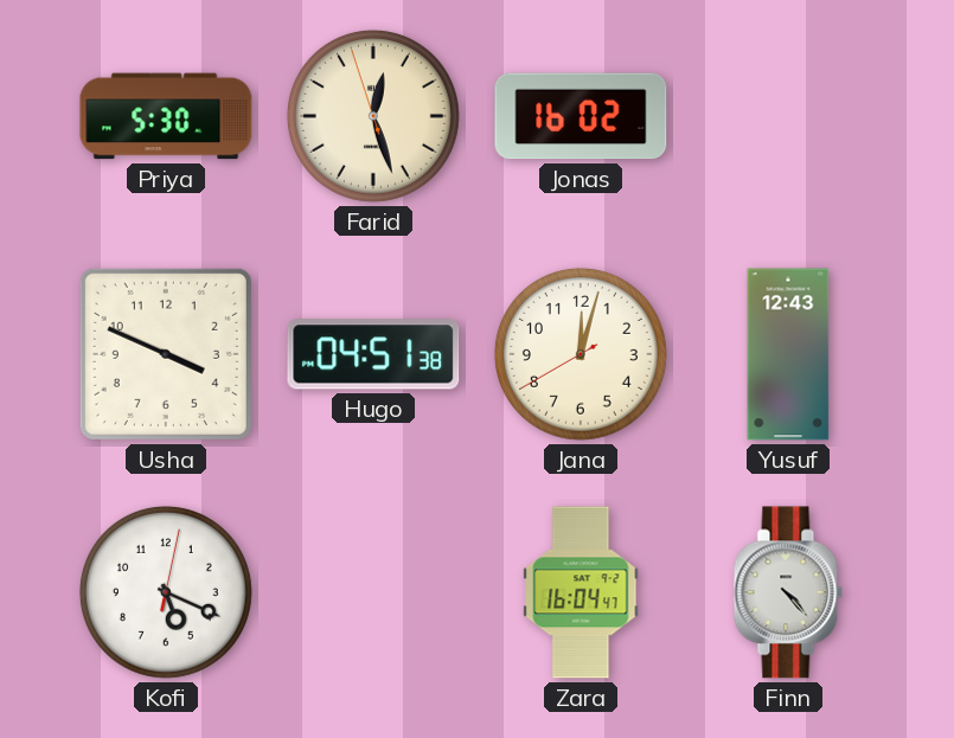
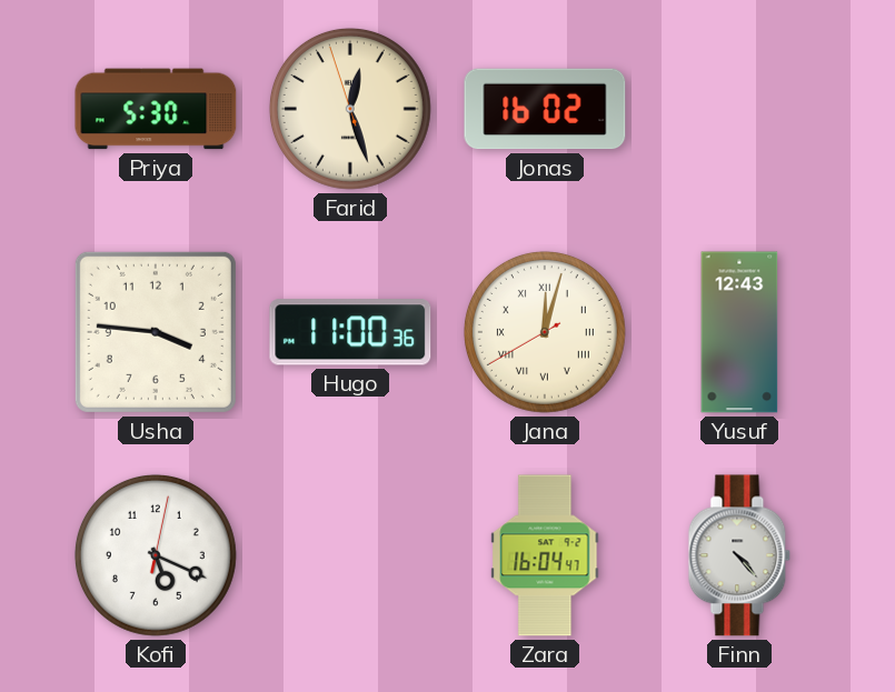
Usha: 3:49 -> 3:46
Hugo: 04:51 -> 11:00
Jana numerals: Arabic -> Roman
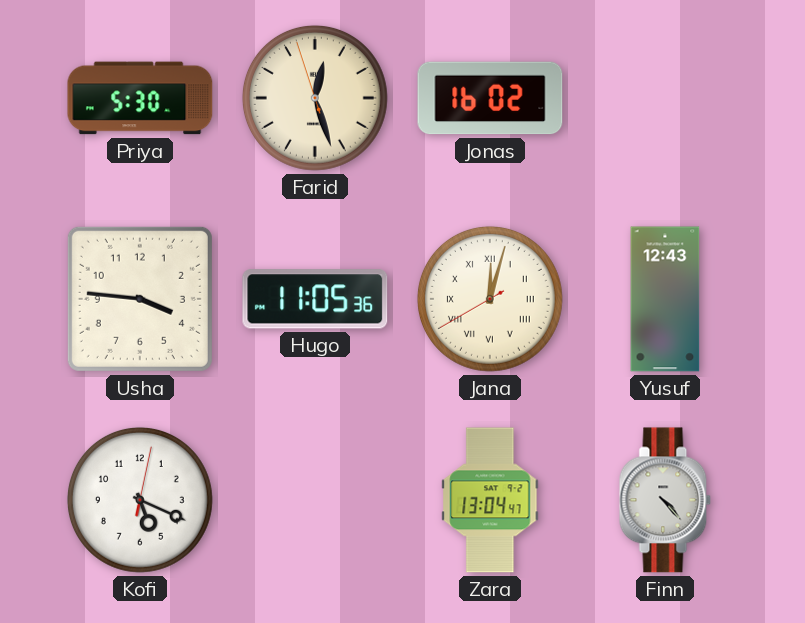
Hugo: 11:00 -> 11:05
Zara: 16:04 -> 13:04
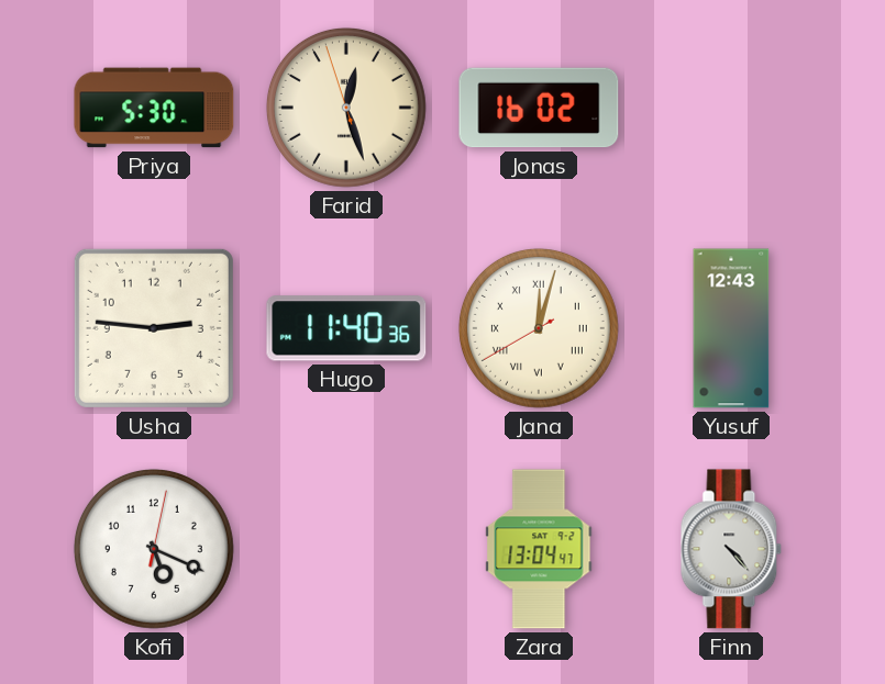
Usha: 3:46 -> 2:46
Hugo: 11:05 -> 11:40
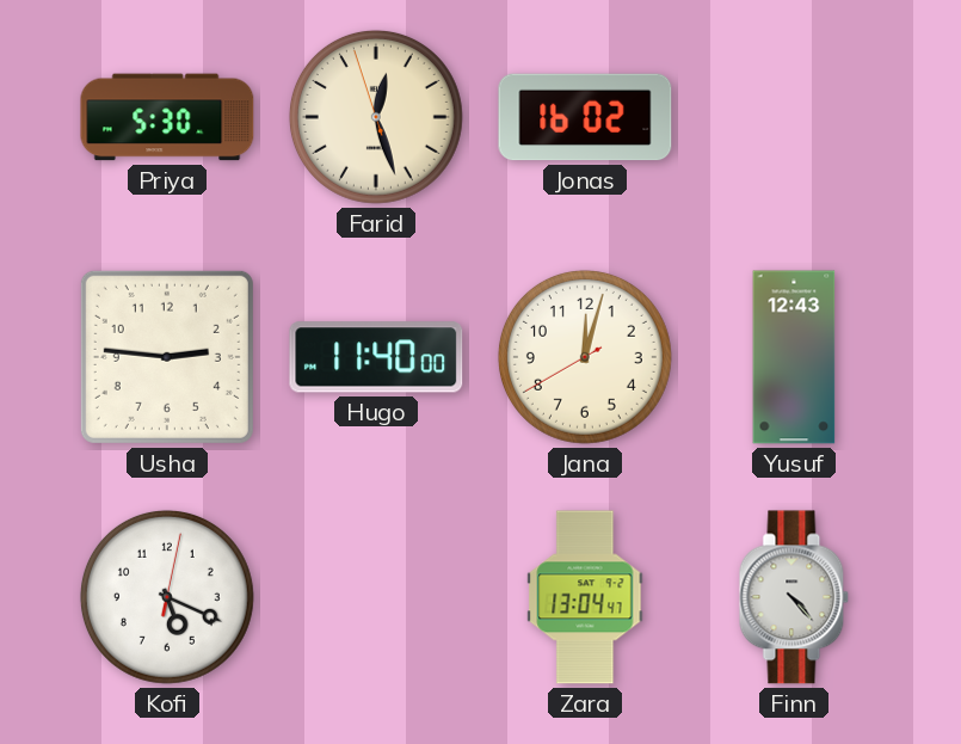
Hugo: 11:40:36 -> 11:40:00
Jana numerals: Roman -> Arabic
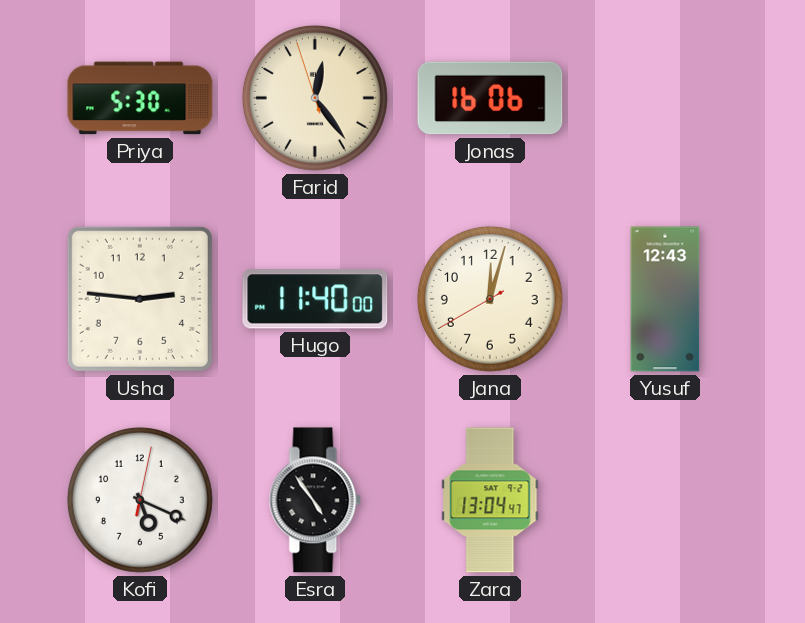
Farid: 12:26 -> 12:23
Jonas: 16:02 -> 16:06
Esra: none -> 4:54
Finn: 4:23 -> none
